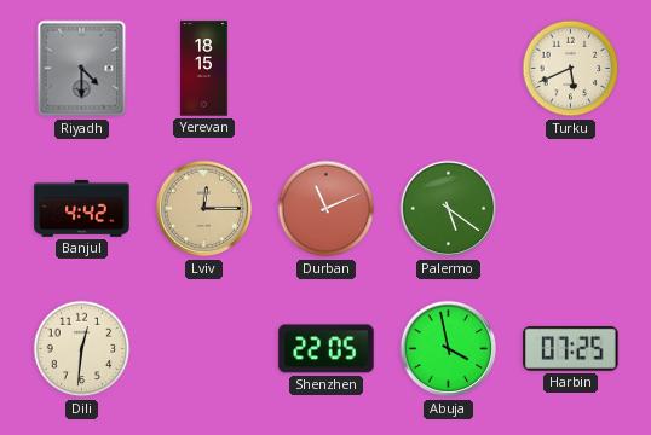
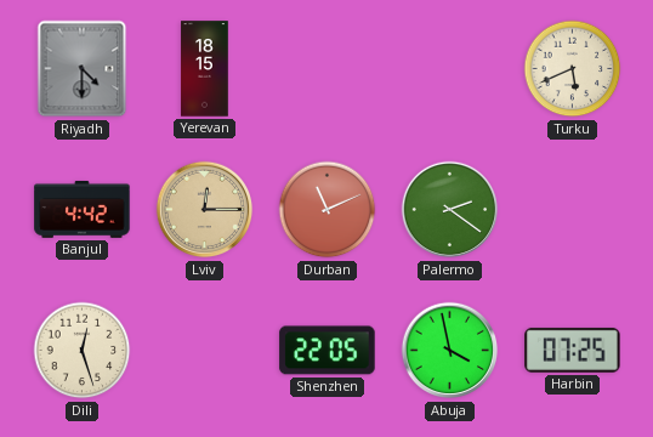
Palermo: 5:21 -> 2:21
Dili: 12:31 -> 12:27
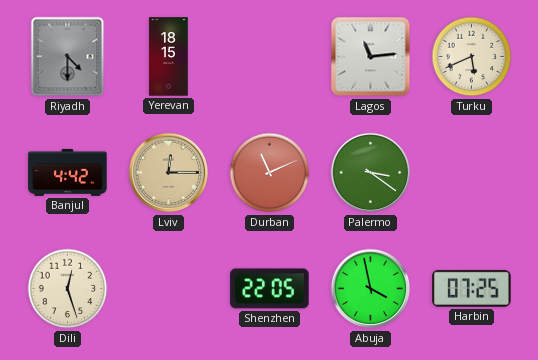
Lagos: none -> 11:14
Palermo: 2:21 -> 3:21
